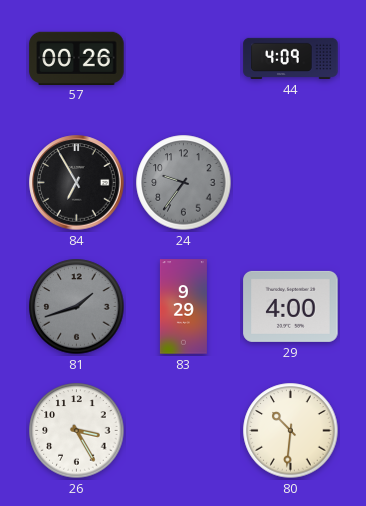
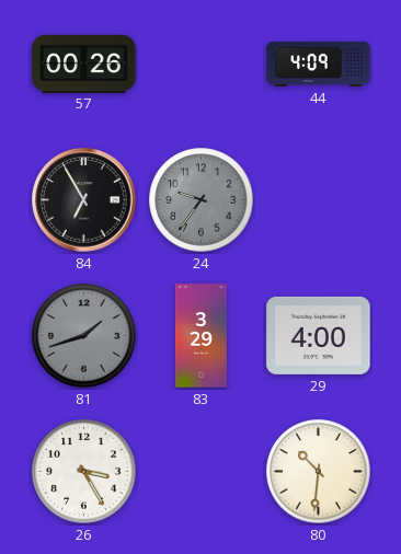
83: 9:29 -> 3:29
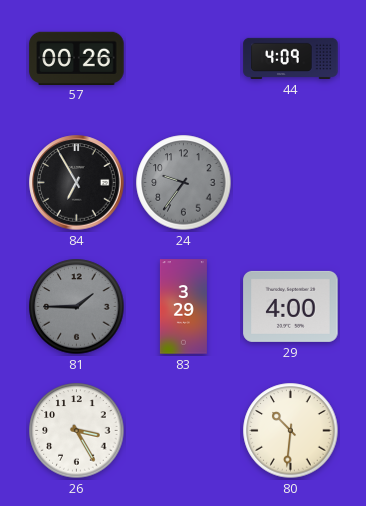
81: 1:42 -> 1:45
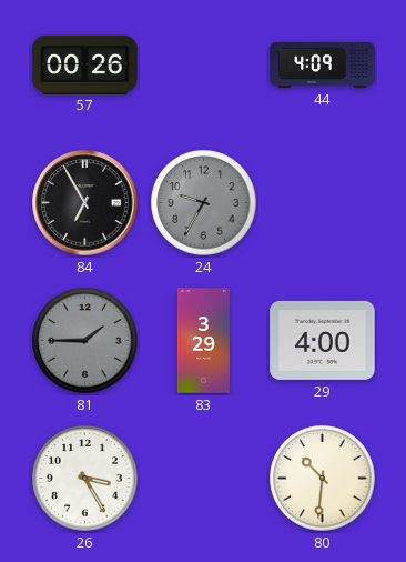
24: 9:36 -> 9:35
